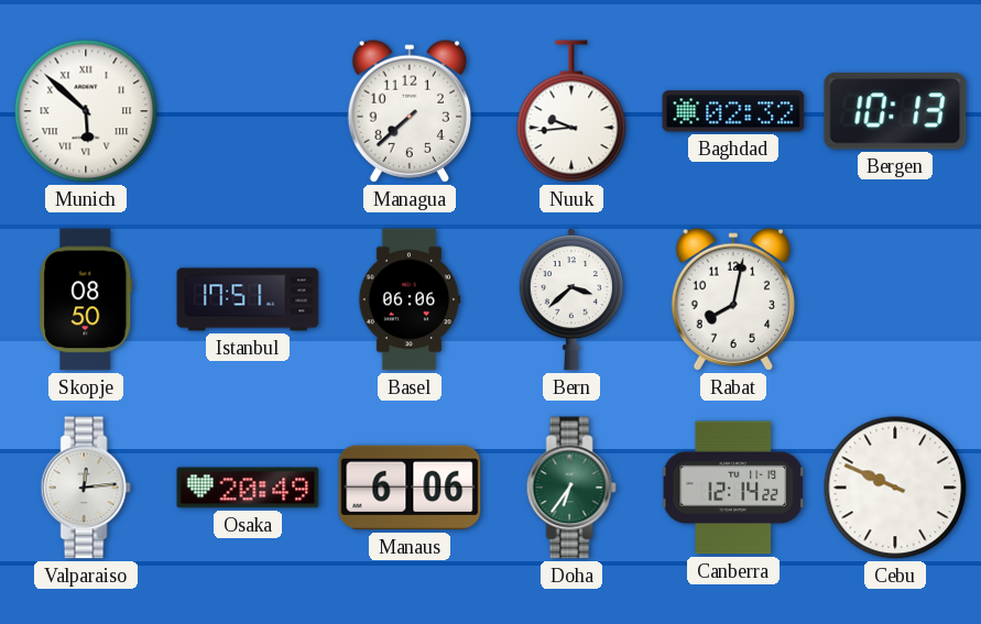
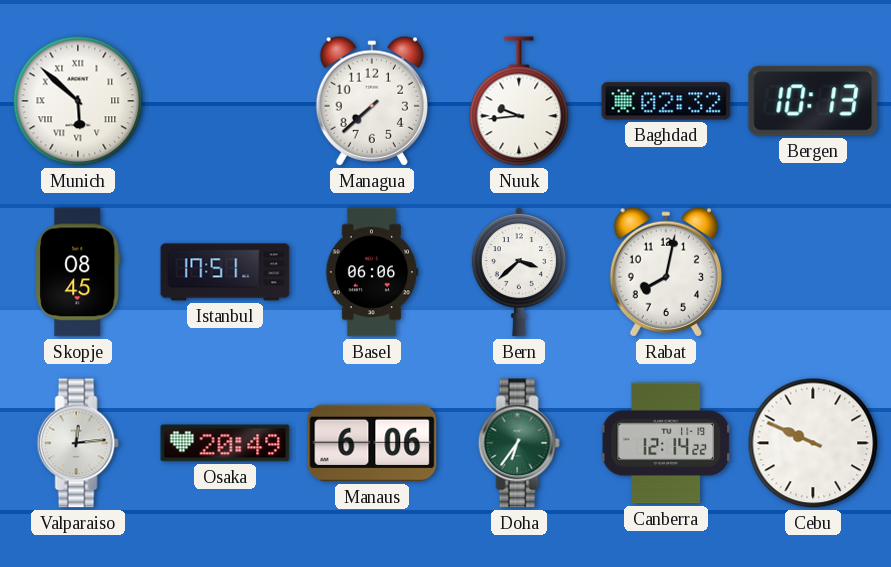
Skopje: 08:50 -> 08:45
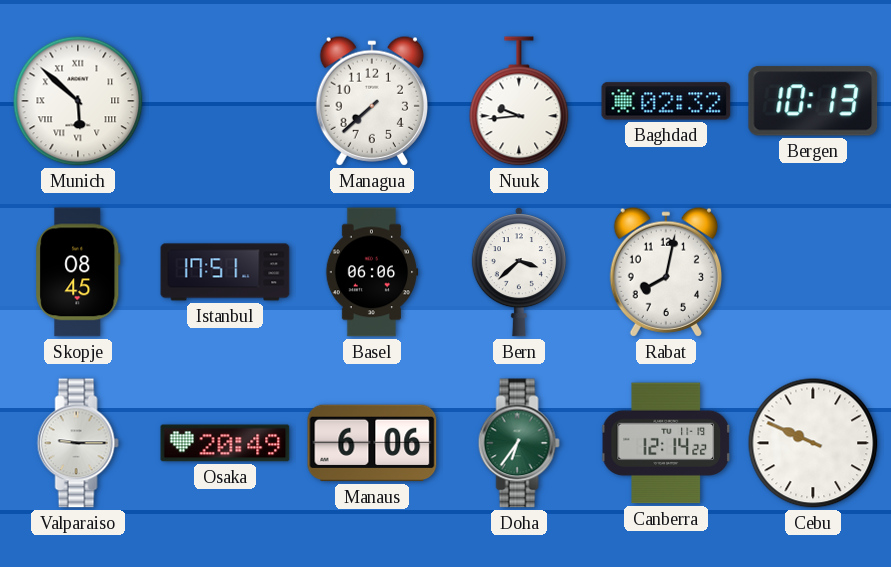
Valparaiso: 12:14 -> 9:15
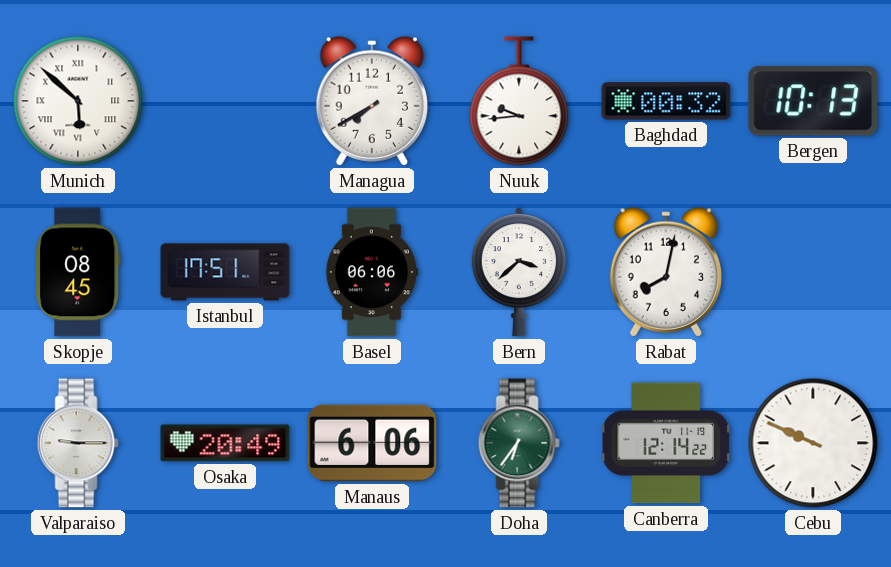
Managua: 7:38 -> 7:40
Baghdad: 02:32 -> 00:32
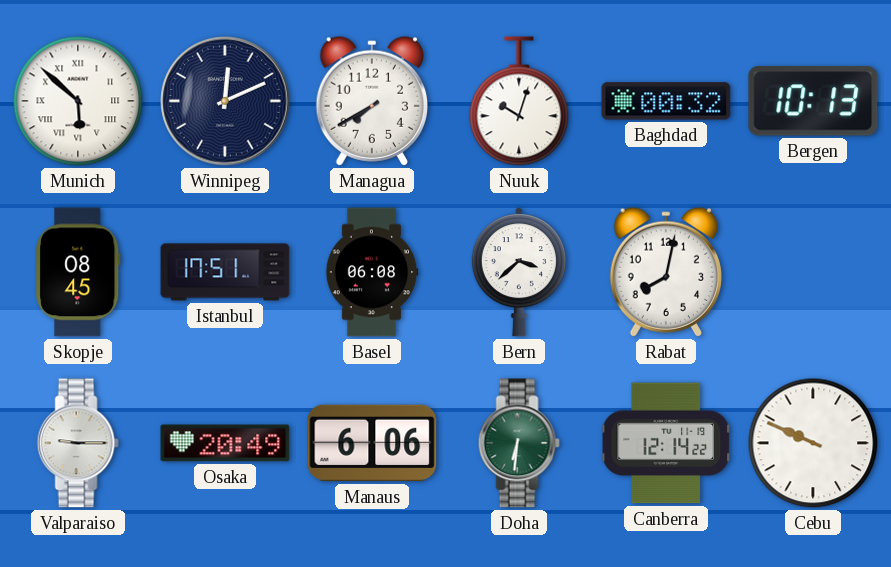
Winnipeg: none -> 12:11
Nuuk: 9:44 -> 10:03
Basel: 06:06 -> 06:08
Doha: 6:36 -> 6:31
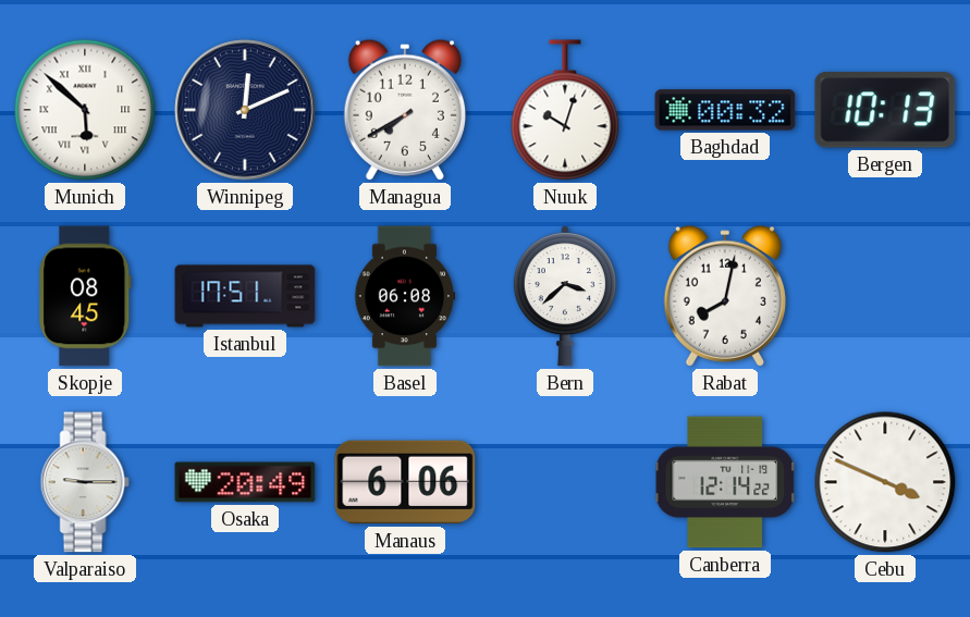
Doha: 6:31 -> none
Cebu: 9:49 -> 3:49
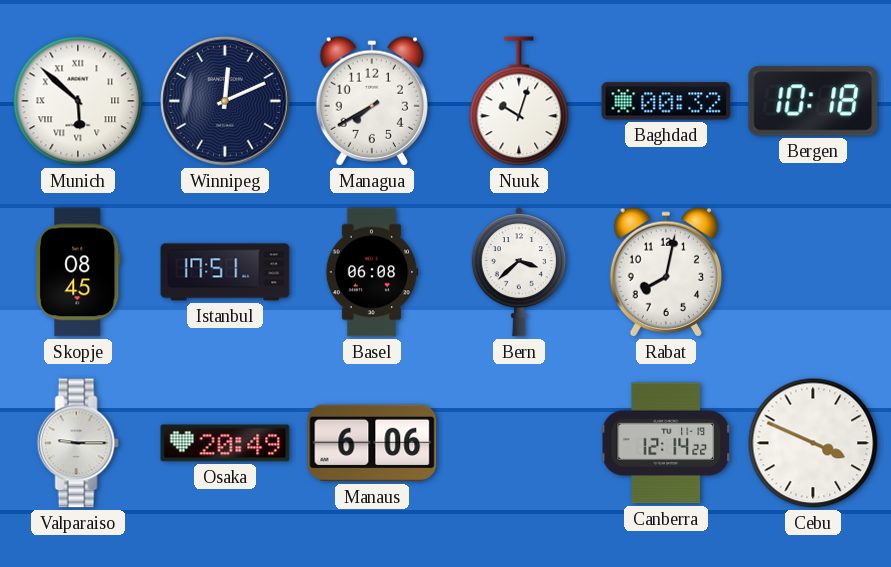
Bergen: 10:13 -> 10:18
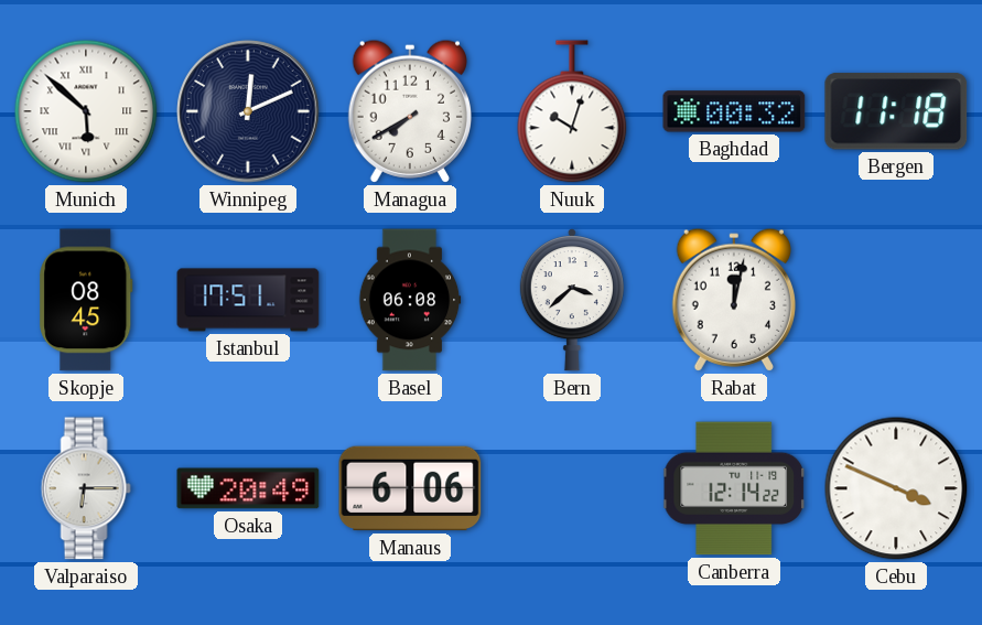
Bergen: 10:18 -> 11:18
Rabat: 8:02 -> 12:02
Valparaiso: 9:15 -> 6:15
